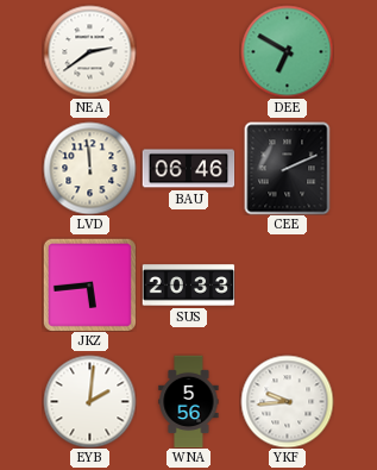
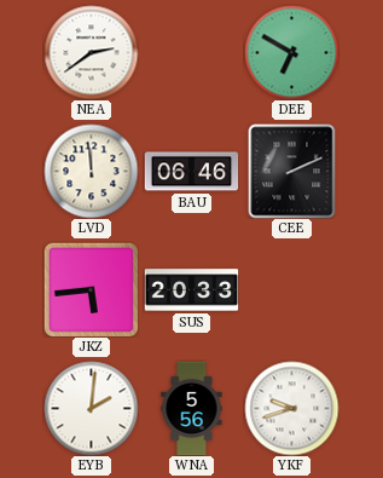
YKF: 9:44 -> 9:42
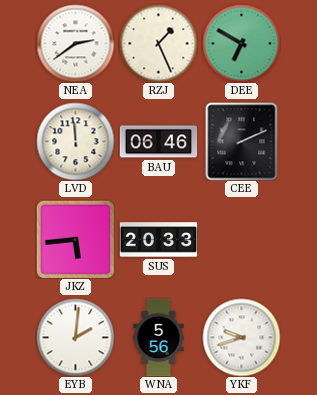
RZJ: none -> 1:26
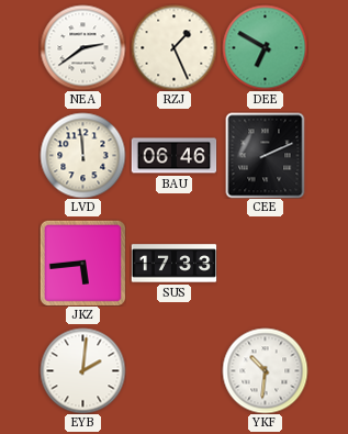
SUS: 20:33 -> 17:33
WNA: 5:56 -> none
YKF: 9:42 -> 10:31
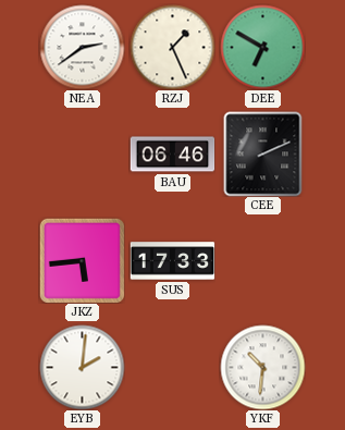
LVD: 11:59 -> none
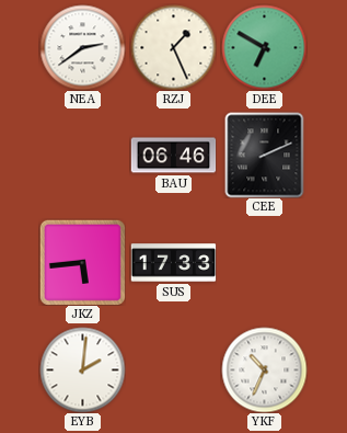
YKF: 10:31 -> 10:34
